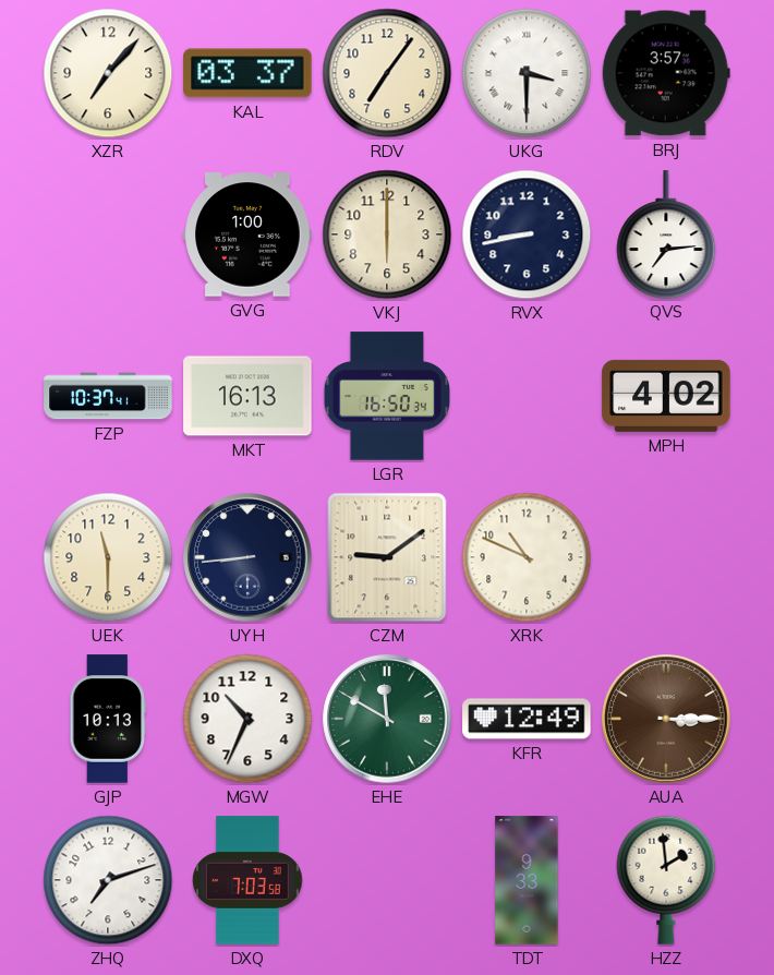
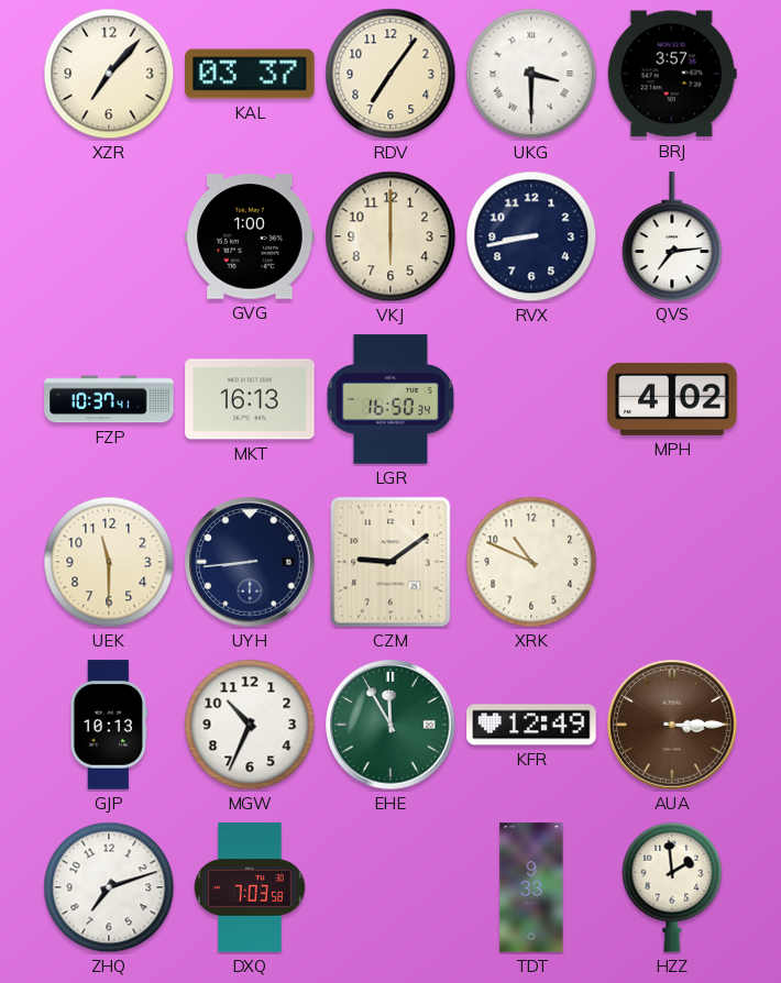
EHE: 11:50 -> 11:55
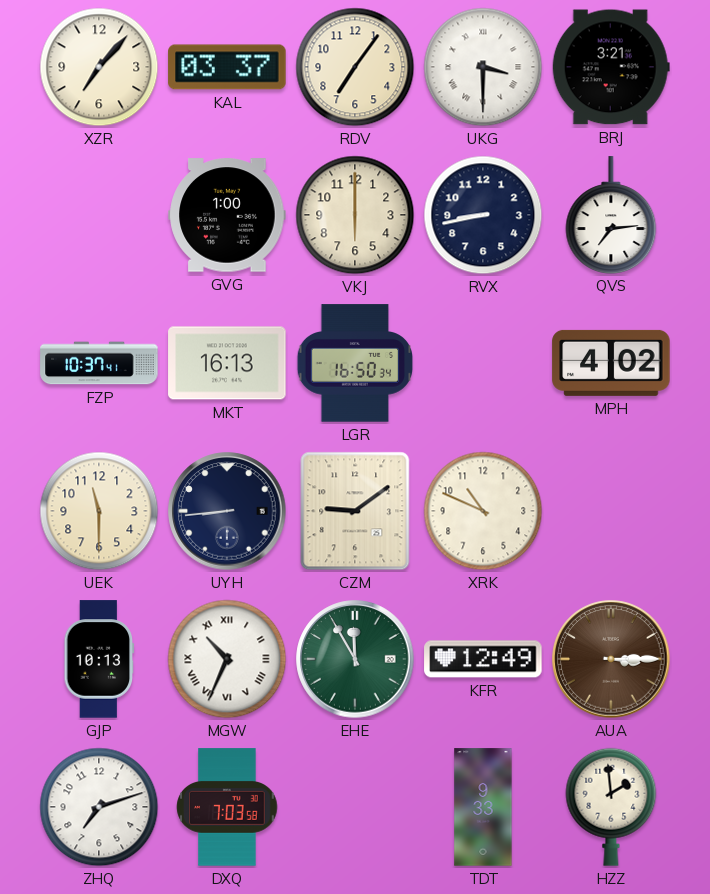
BRJ: 3:57 -> 3:21
MGW numerals: Arabic -> Roman
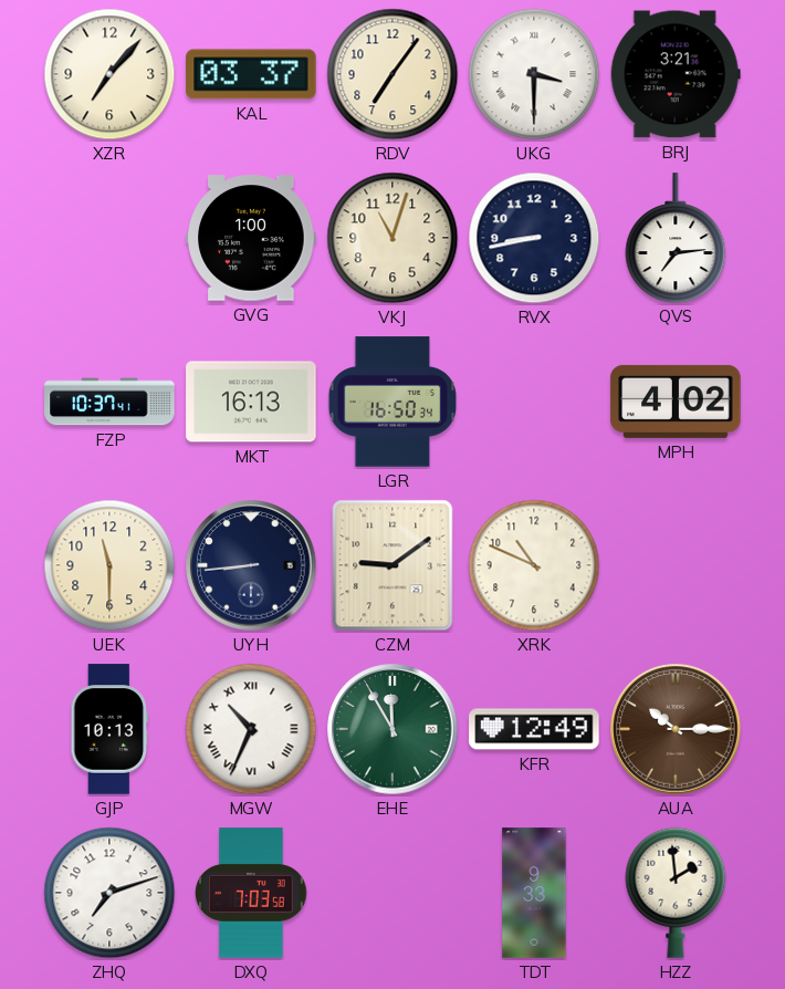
VKJ: 6:00 -> 11:03
AUA: 3:15 -> 10:15
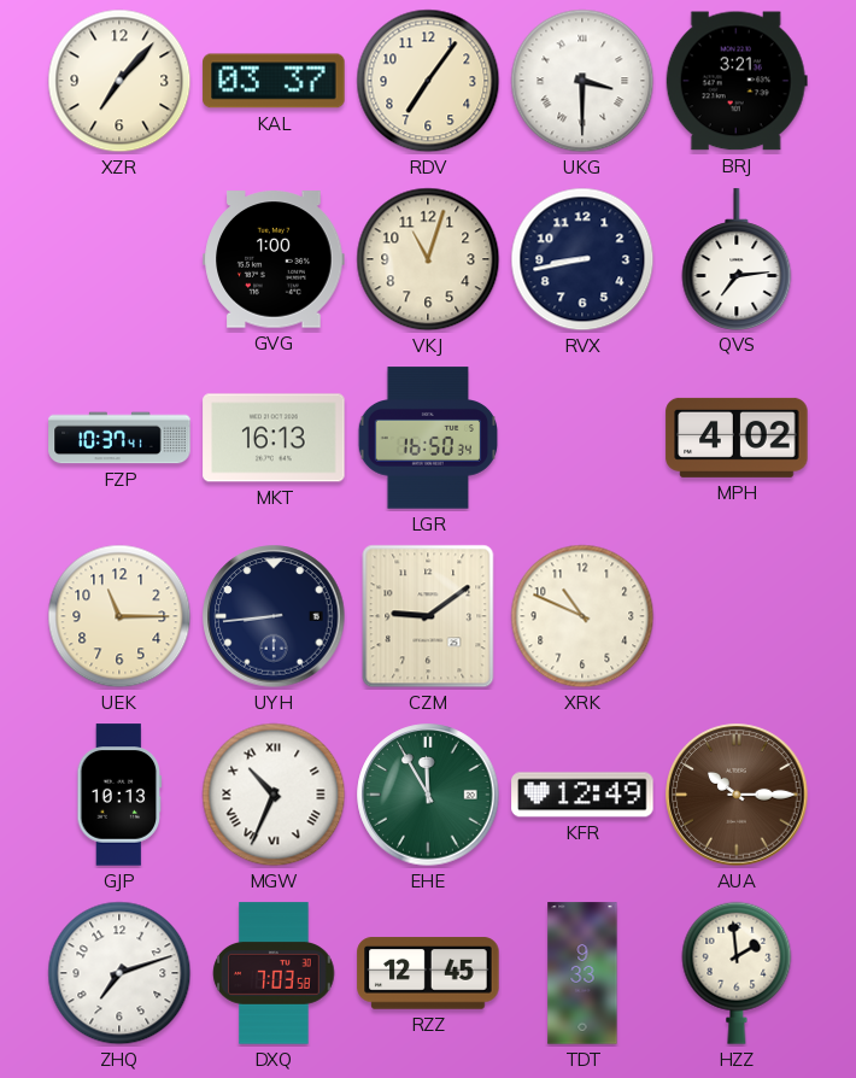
UEK: 11:30 -> 11:15
RZZ: none -> 12:45
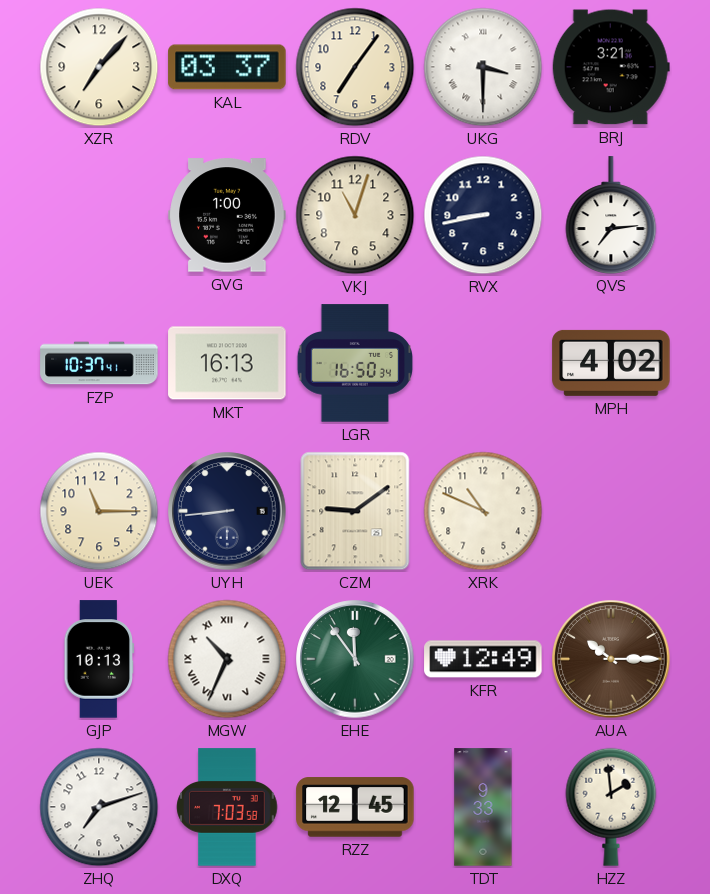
EHE: 11:55 -> 11:54
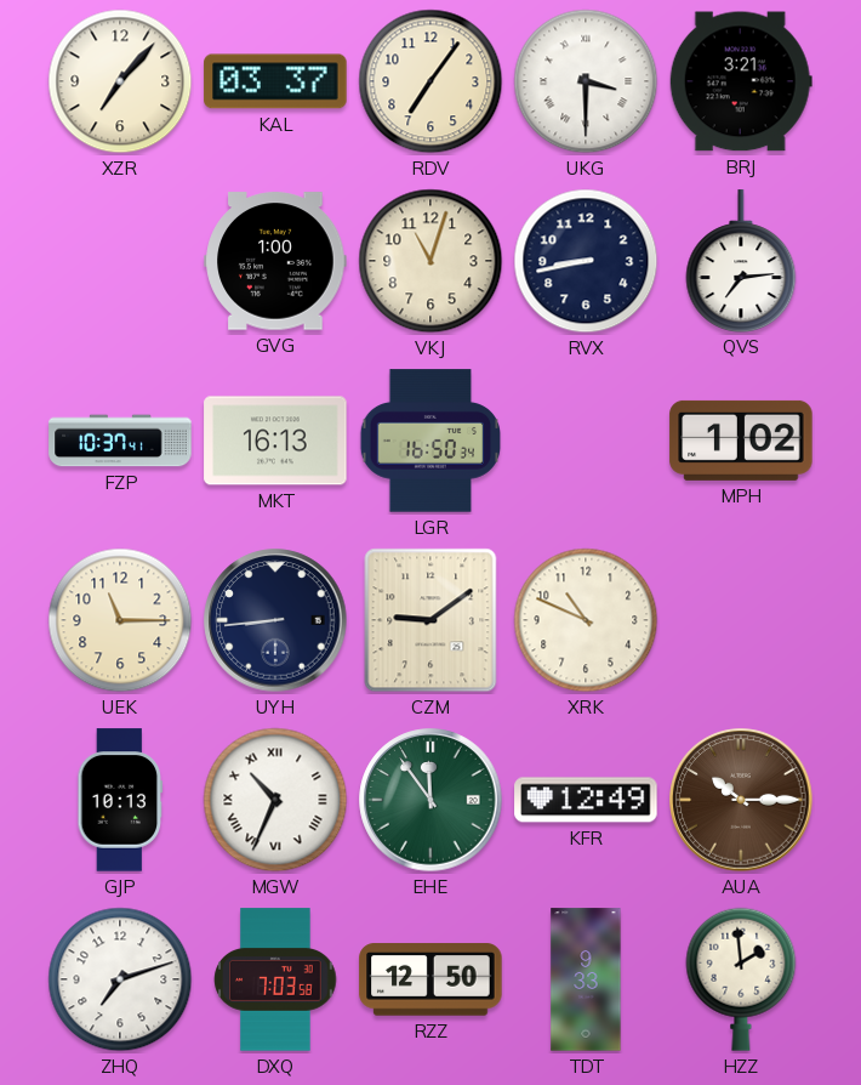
MPH: 4:02 -> 1:02
RZZ: 12:45 -> 12:50
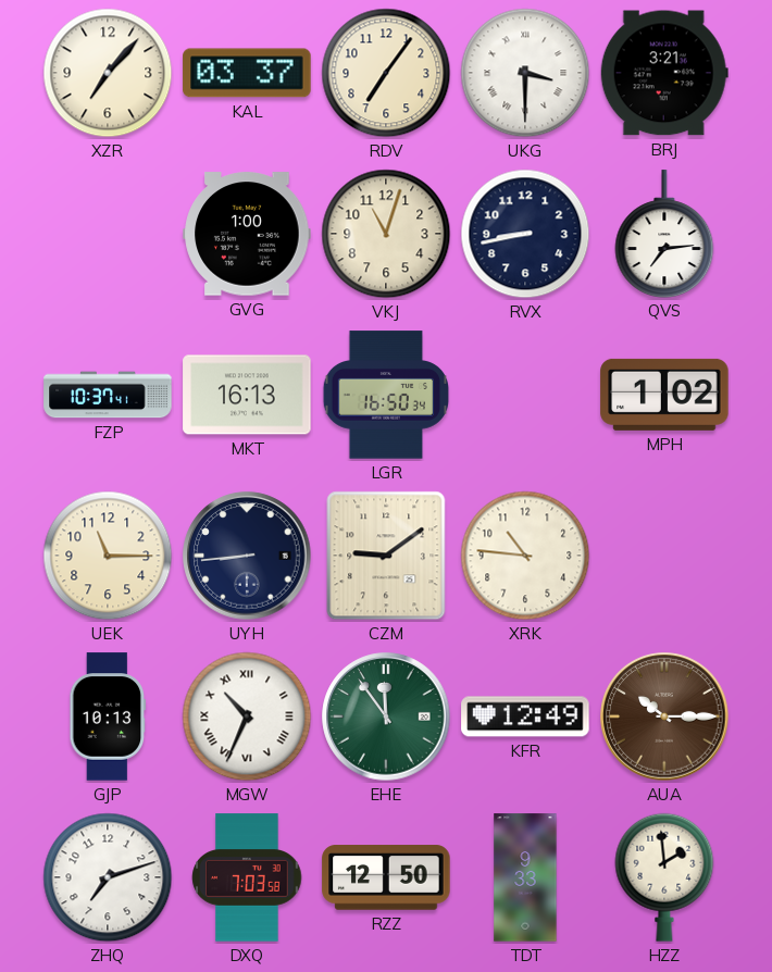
XRK: 10:49 -> 10:46
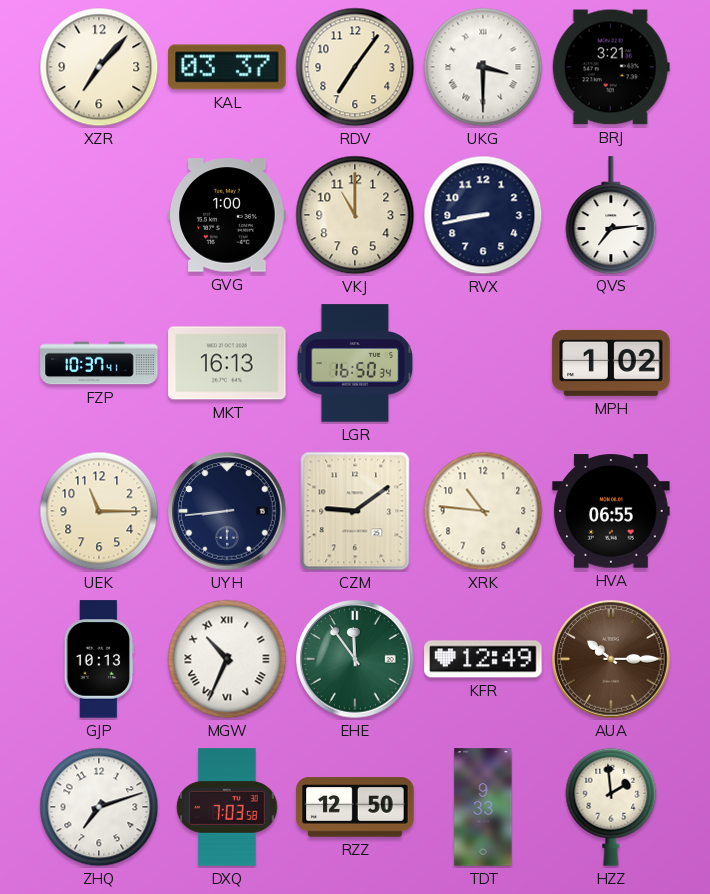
VKJ: 11:03 -> 11:00
HVA: none -> 06:55
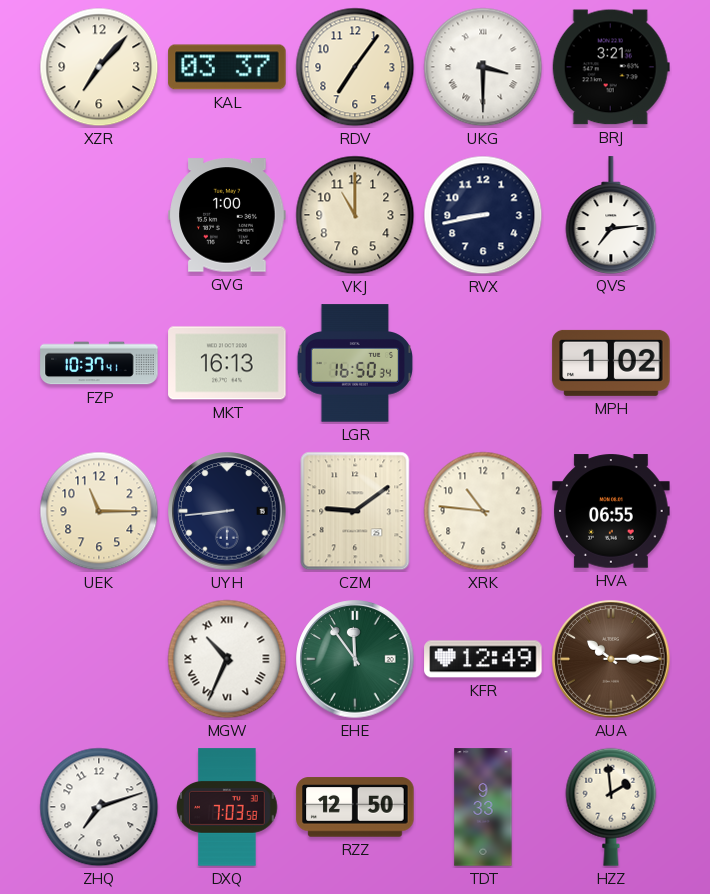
GJP: 10:13 -> none
